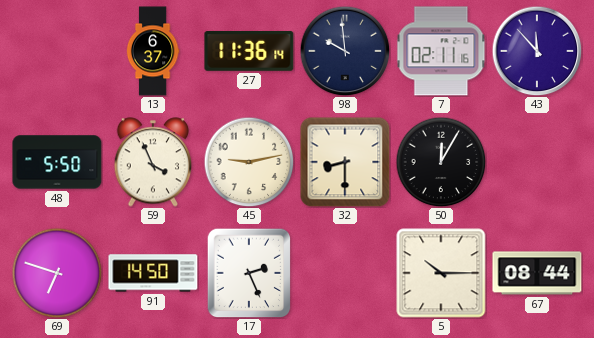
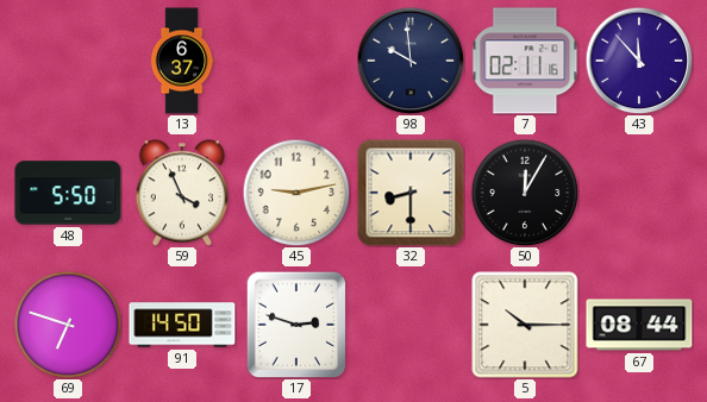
27: 11:36 -> none
17: 2:26 -> 2:48
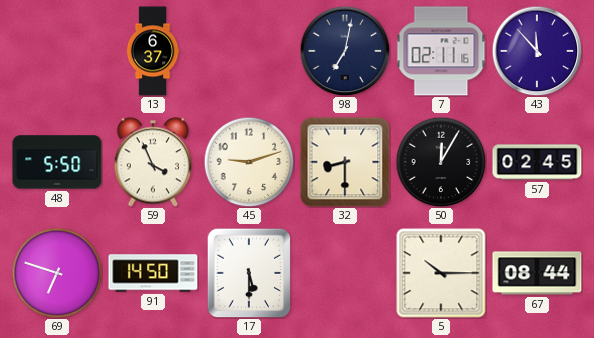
98: 9:59 -> 7:02
45: 9:13 -> 9:12
57: none -> 02:45
17: 2:48 -> 5:30
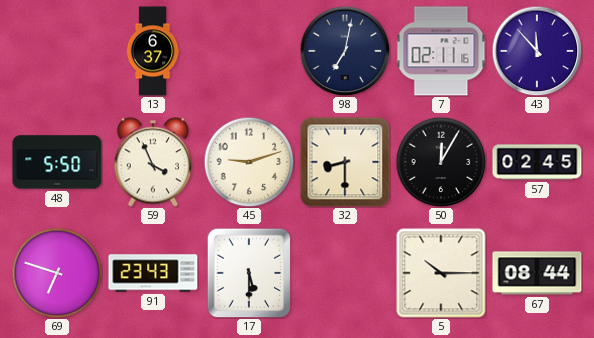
91: 14:50 -> 23:43
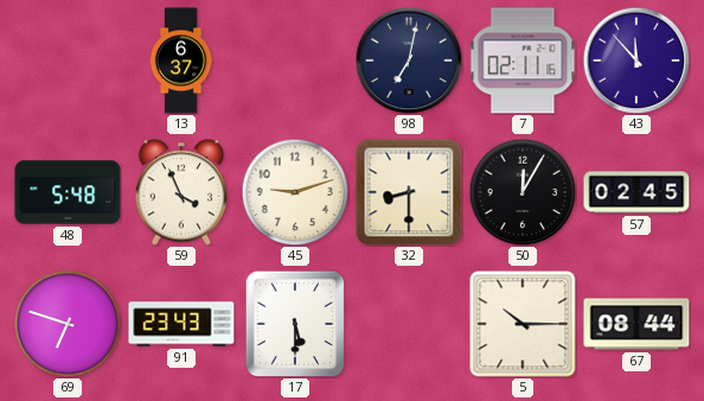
48: 5:50 -> 5:48
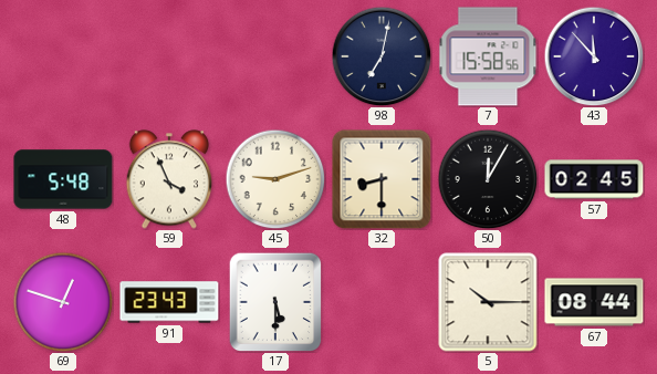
13: 6:37 -> none
7: 02:11 -> 15:58
69: 6:48 -> 12:48
